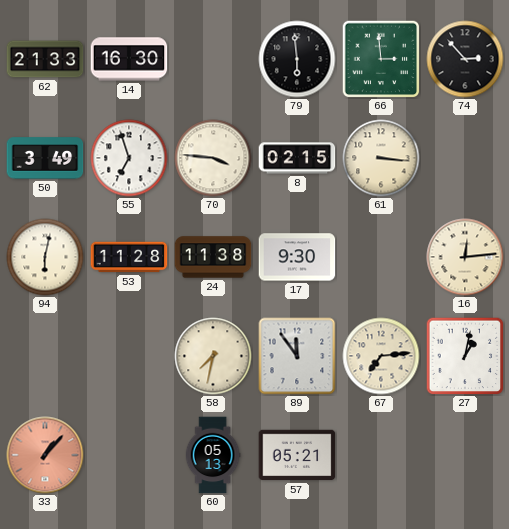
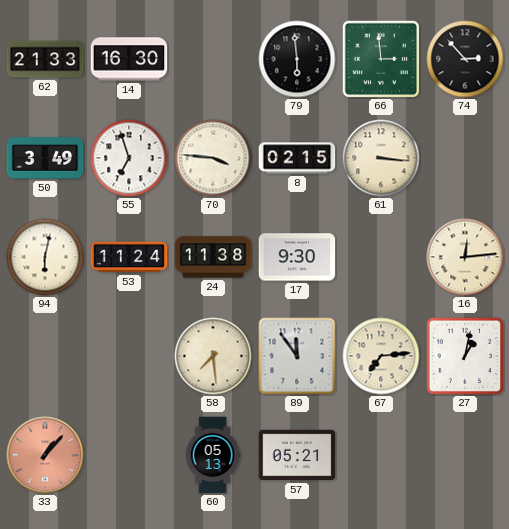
53: 11:28 -> 11:24
58: 7:32 -> 7:29
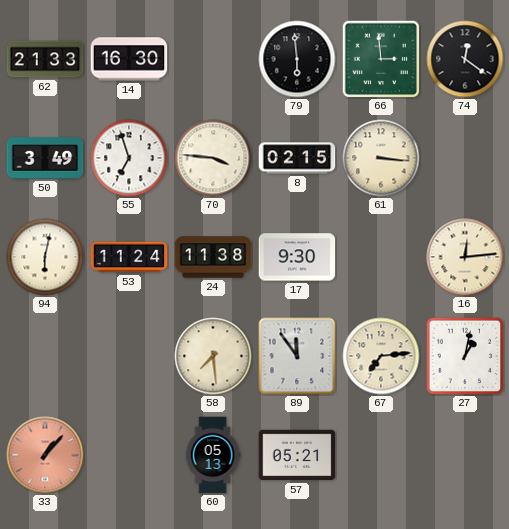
74: 2:53 -> 12:21
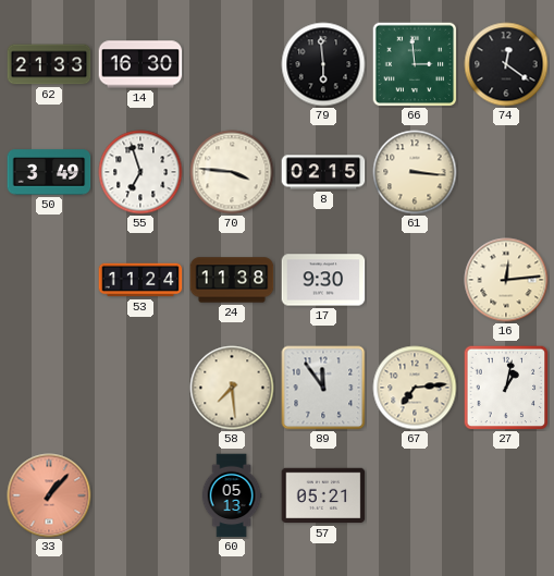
94: 6:02 -> none
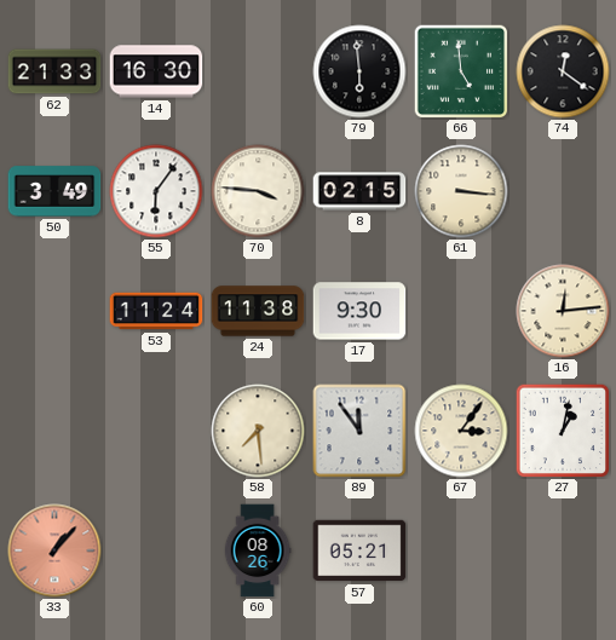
66: 2:59 -> 4:59
55: 6:57 -> 6:06
67: 7:14 -> 3:06
60: 05:13 -> 08:26
